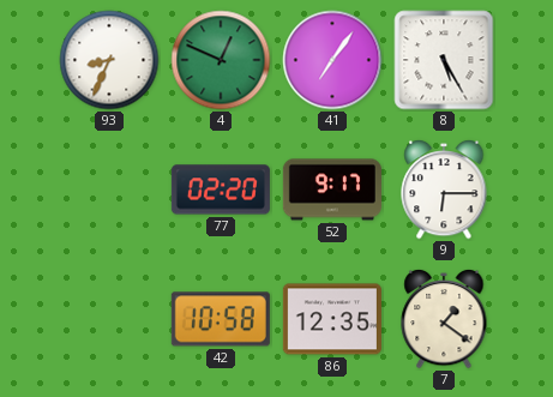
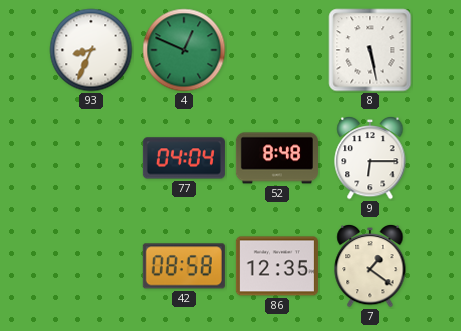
41: 7:06 -> none
8: 5:25 -> 5:28
77: 02:20 -> 04:04
52: 9:17 -> 8:48
42: 10:58 -> 08:58
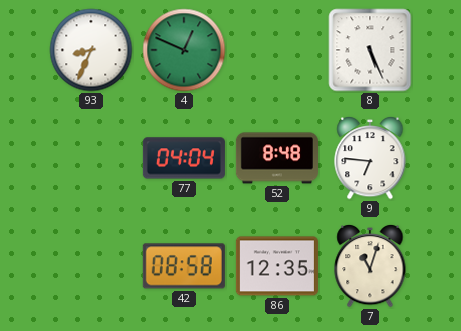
8: 5:28 -> 5:26
9: 6:15 -> 6:46
7: 1:21 -> 11:03
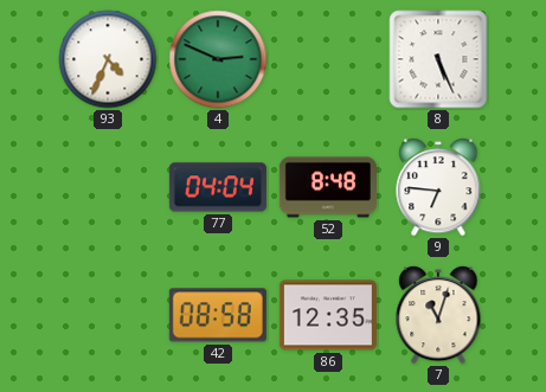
93: 8:34 -> 4:34
4: 12:49 -> 2:49
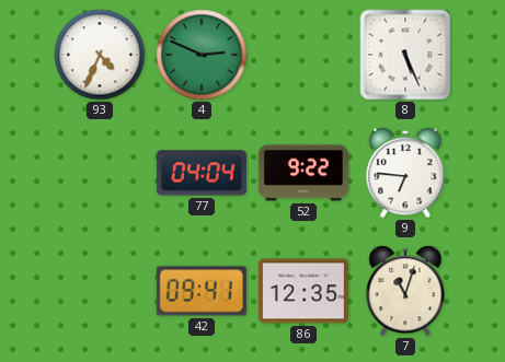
52: 8:48 -> 9:22
42: 08:58 -> 09:41
